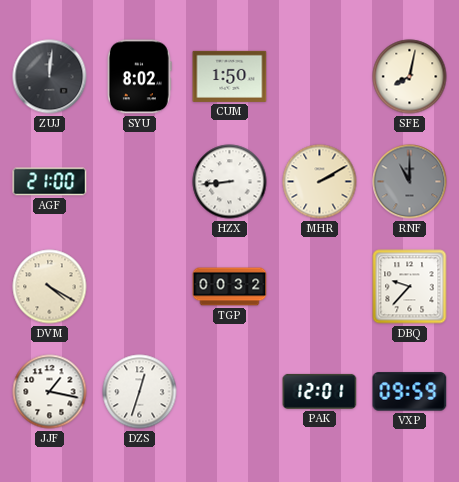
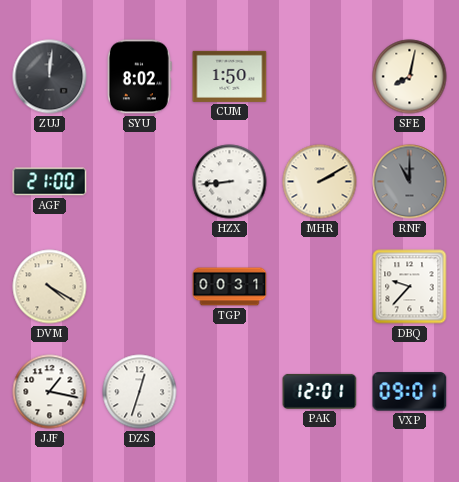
TGP: 00:32 -> 00:31
VXP: 09:59 -> 09:01
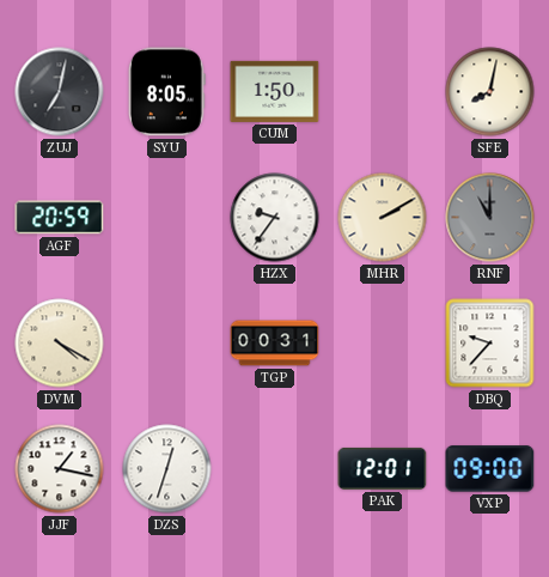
ZUJ: 12:01 -> 7:02
SYU: 8:02 -> 8:05
AGF: 21:00 -> 20:59
HZX: 8:44 -> 9:36
VXP: 09:01 -> 09:00
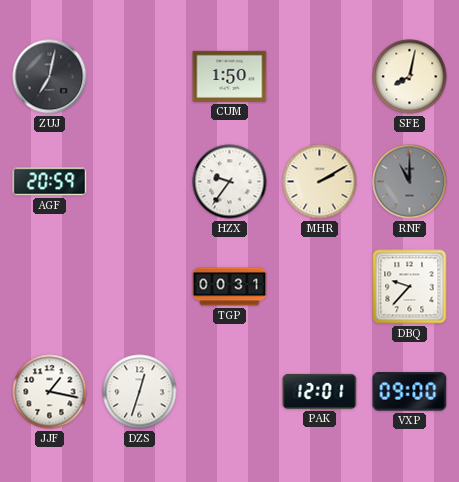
SYU: 8:05 -> none
DVM: 4:20 -> none
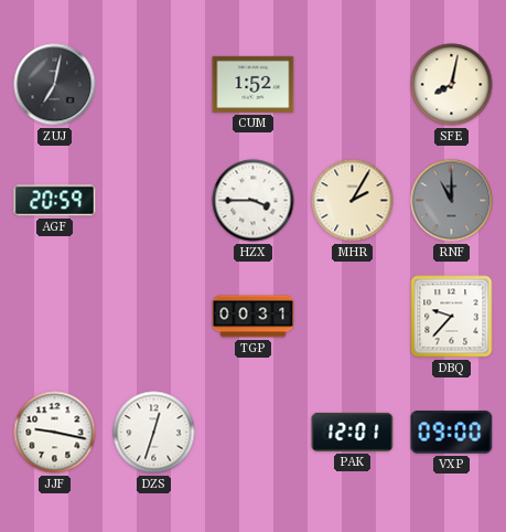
CUM: 1:50 -> 1:52
HZX: 9:36 -> 3:45
MHR: 2:10 -> 2:05
JJF: 1:17 -> 9:17
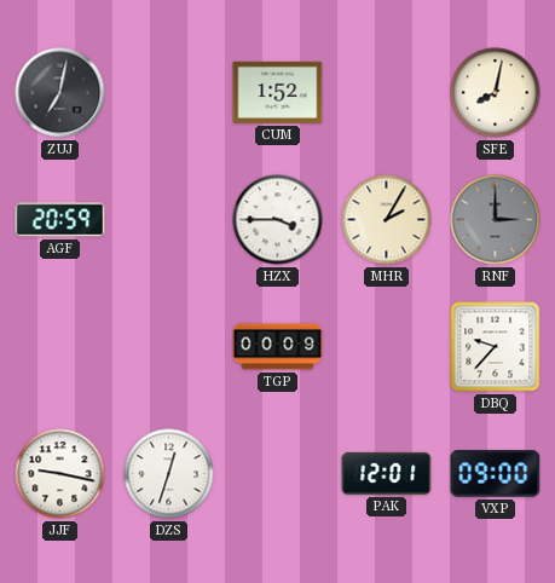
RNF: 11:00 -> 3:00
TGP: 00:31 -> 00:09
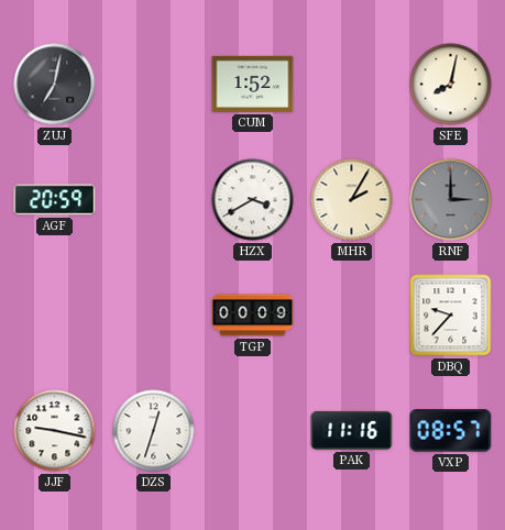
HZX: 3:45 -> 3:40
PAK: 12:01 -> 11:16
VXP: 09:00 -> 08:57
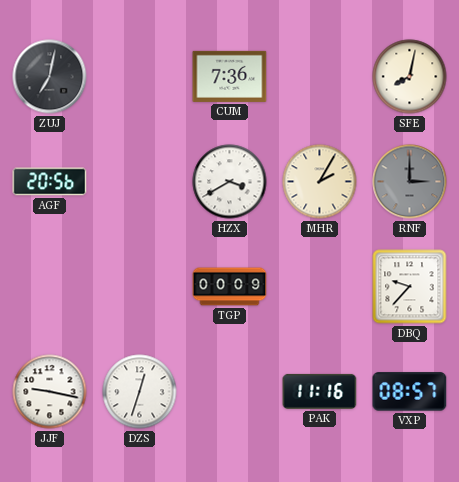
CUM: 1:52 -> 7:36
AGF: 20:59 -> 20:56
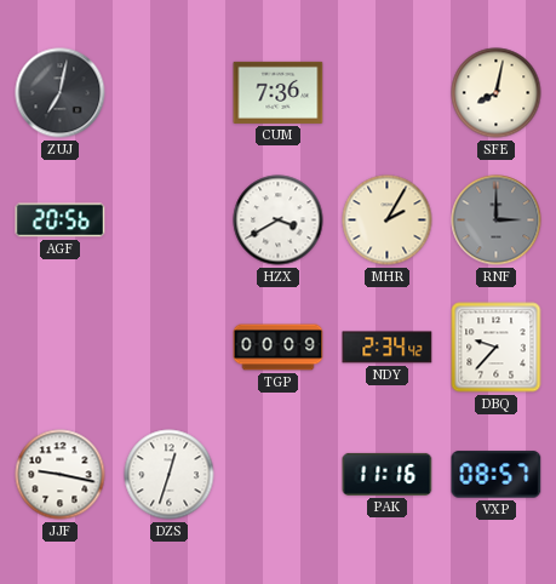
NDY: none -> 2:34
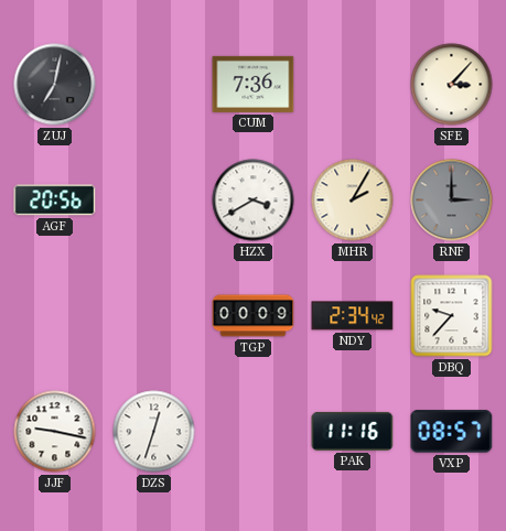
SFE: 8:02 -> 3:07
